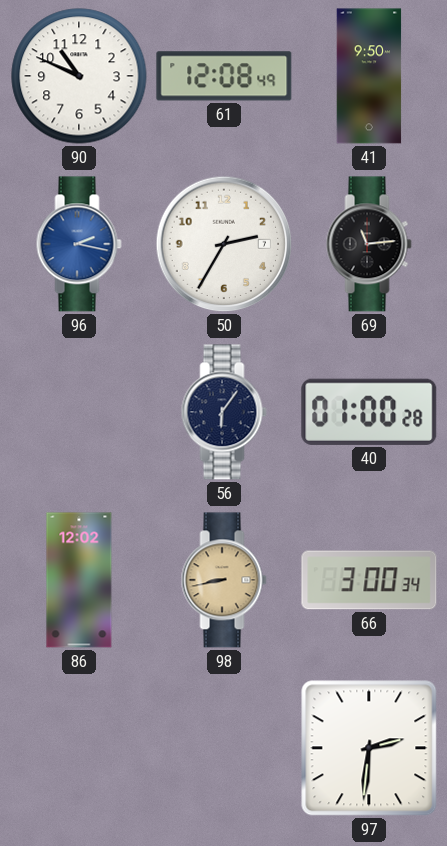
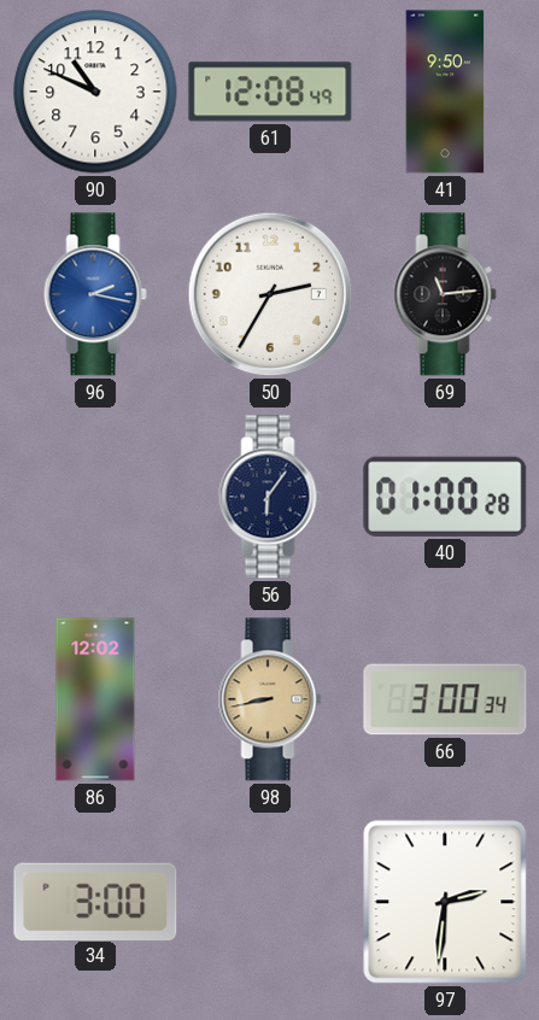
34: none -> 3:00
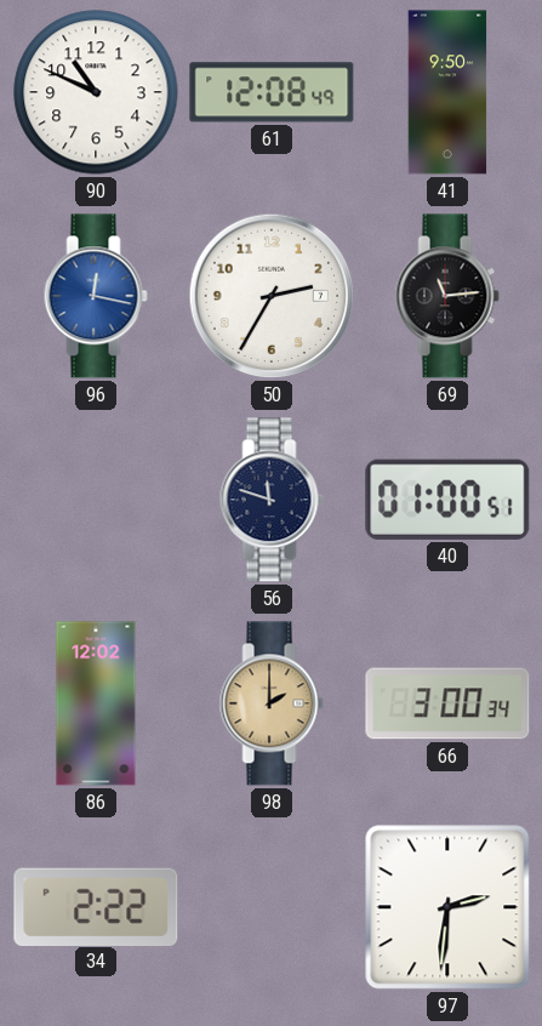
96: 2:17 -> 12:17
56: 6:06 -> 11:48
40: 01:00:28 -> 01:00:51
98: 8:43 -> 2:00
34: 3:00 -> 2:22
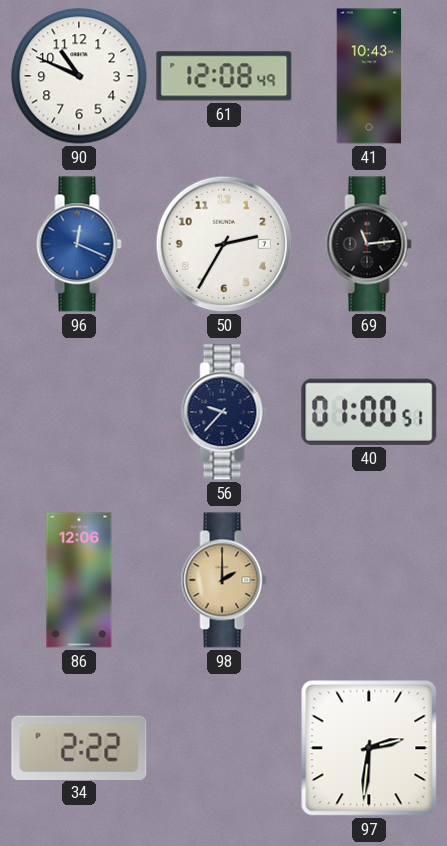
41: 9:50 -> 10:43
96: 12:17 -> 12:19
56: 11:48 -> 9:37
86: 12:02 -> 12:06
66: 3:00 -> none
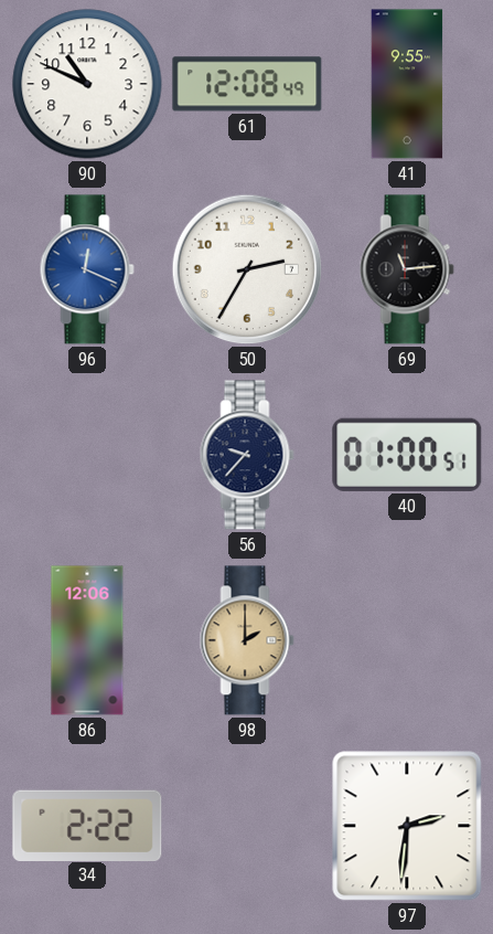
41: 10:43 -> 9:55
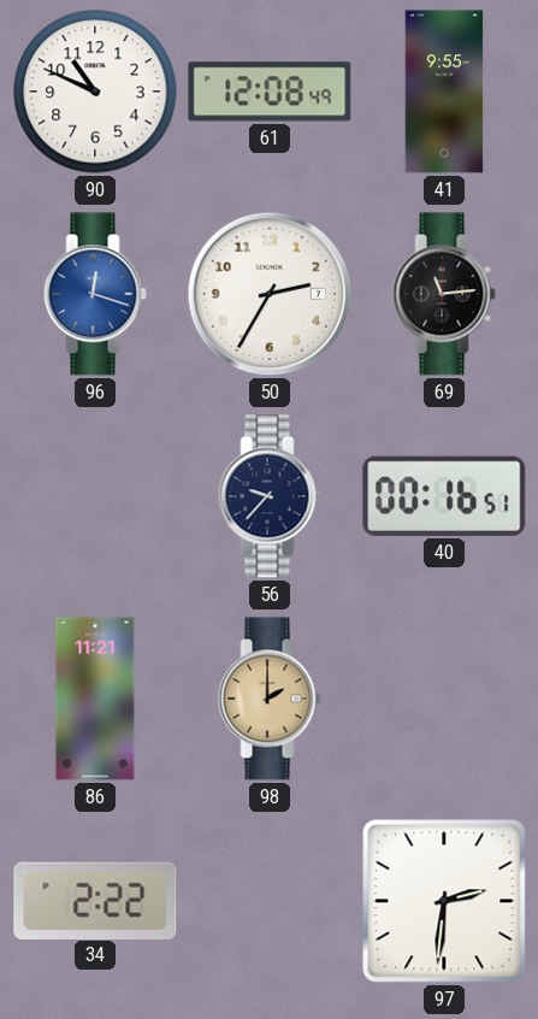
96: 12:19 -> 12:18
40: 01:00 -> 00:16
86: 12:06 -> 11:21
